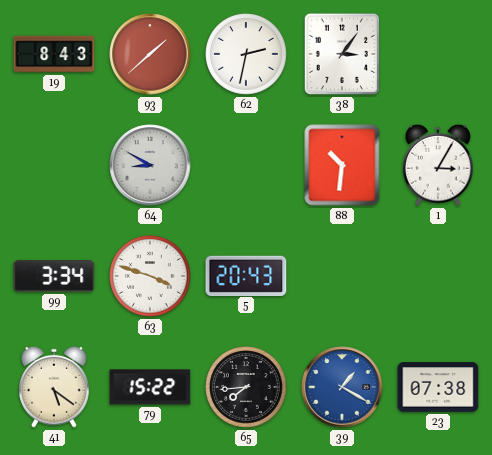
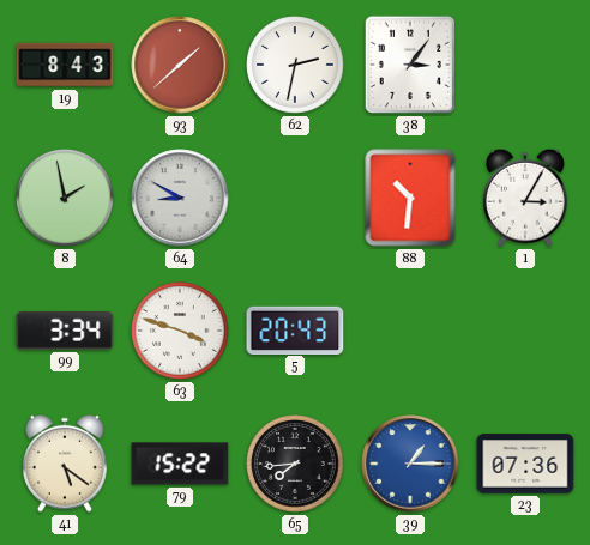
8: none -> 1:58
39: 1:20 -> 1:15
23: 07:38 -> 07:36
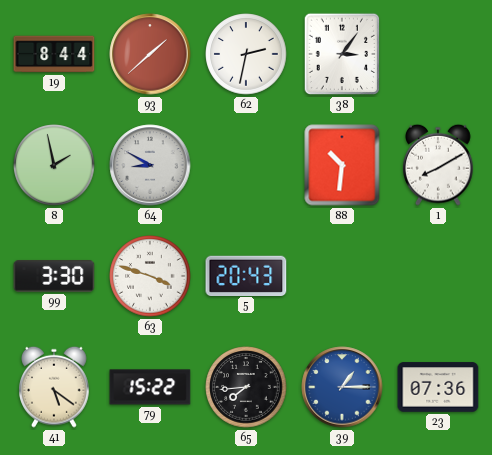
19: 8:43 -> 8:44
1: 3:05 -> 8:10
99: 3:34 -> 3:30
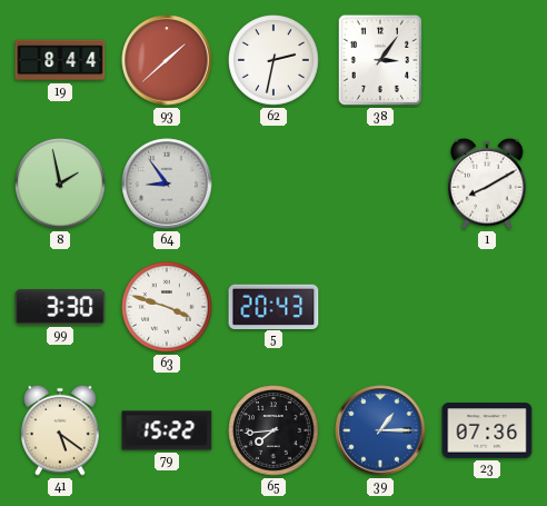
64: 8:50 -> 8:54
88: 10:31 -> none
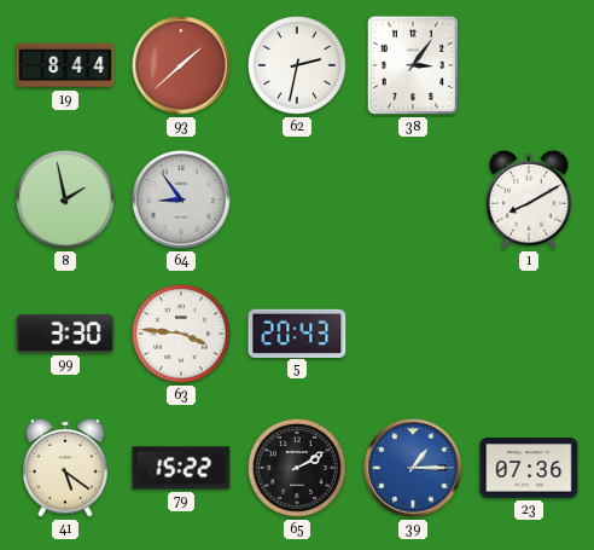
63: 3:48 -> 3:46
65: 7:44 -> 2:10
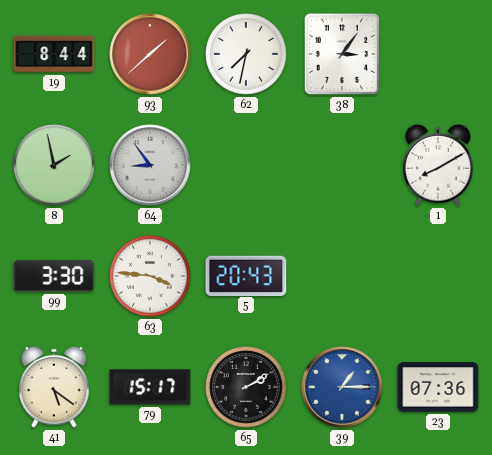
62: 2:32 -> 7:32
79: 15:22 -> 15:17
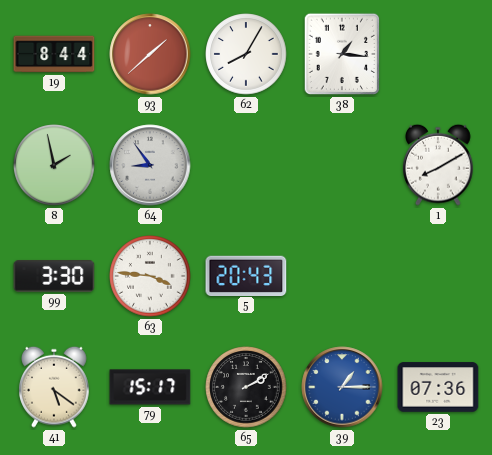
62: 7:32 -> 8:05
38: 3:06 -> 1:16
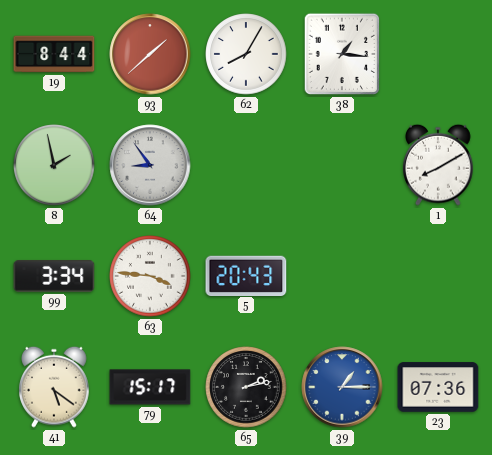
99: 3:30 -> 3:34
65: 2:10 -> 2:13
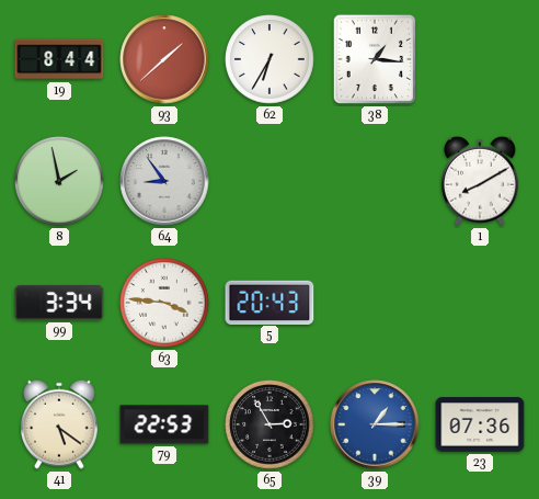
62: 8:05 -> 6:35
79: 15:17 -> 22:53
65: 2:13 -> 2:55
